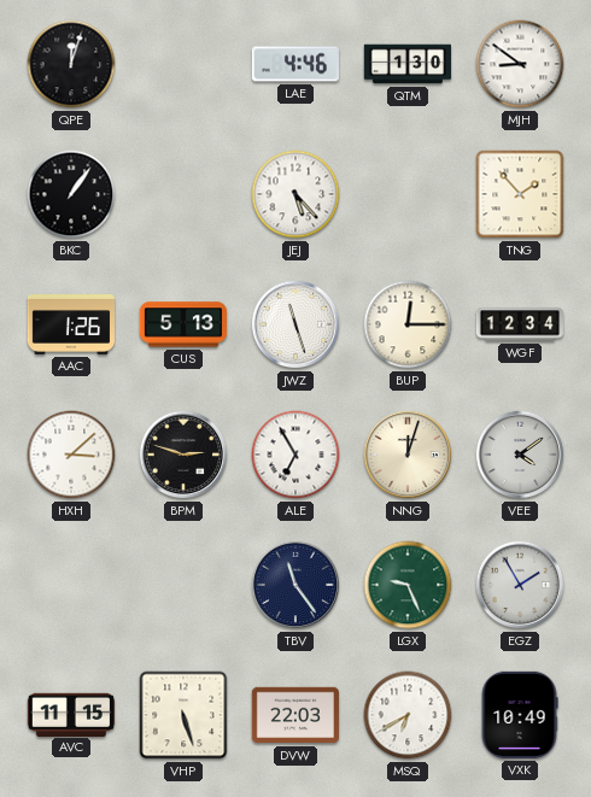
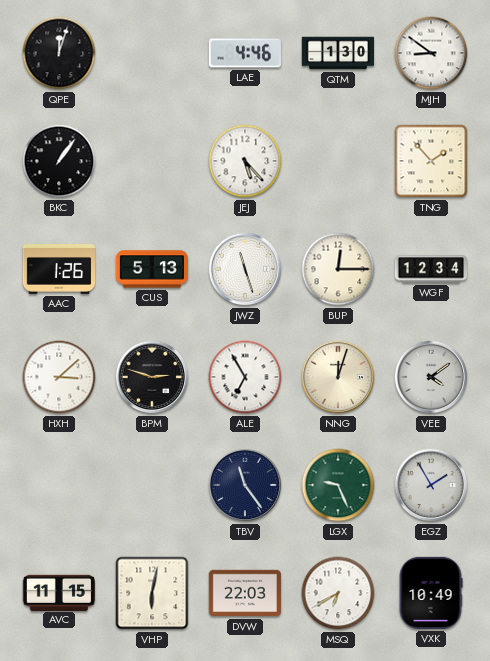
VHP: 5:27 -> 6:02
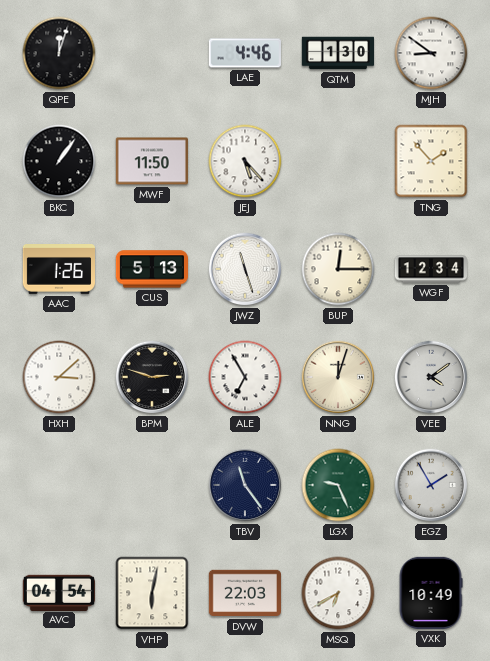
MWF: none -> 11:50
AVC: 11:15 -> 04:54
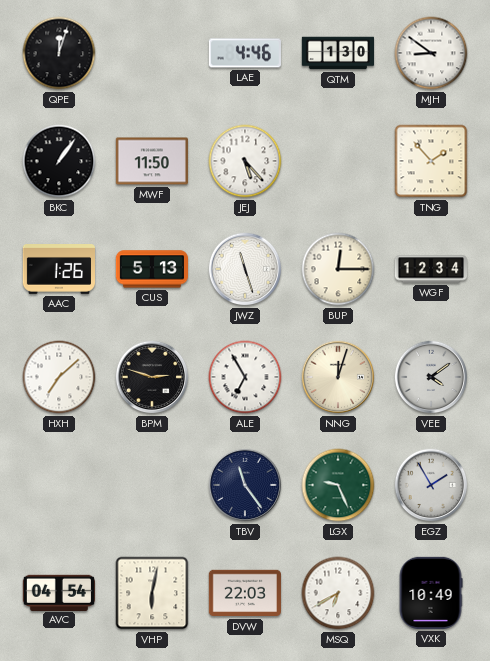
HXH: 3:08 -> 7:08
